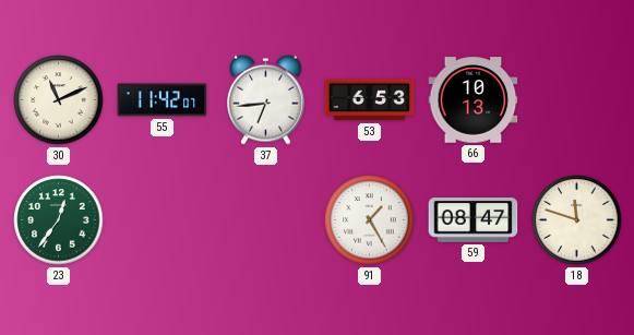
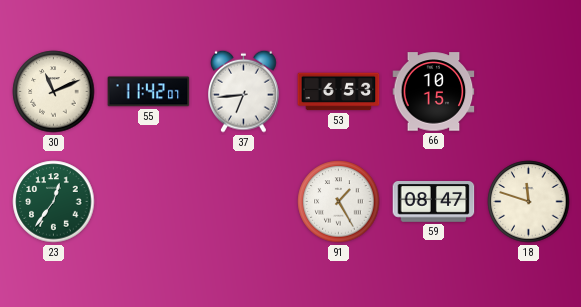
66: 10:13 -> 10:15
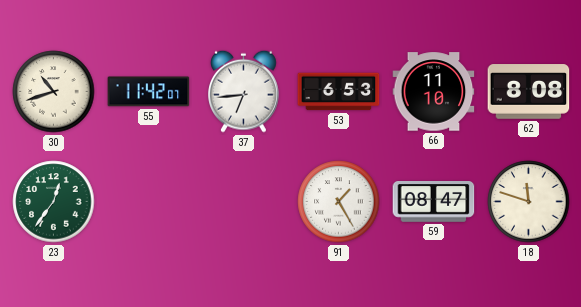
30: 11:11 -> 10:42
66: 10:15 -> 11:10
62: none -> 8:08
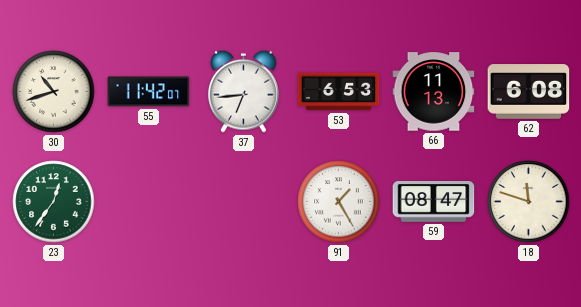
66: 11:10 -> 11:13
62: 8:08 -> 6:08
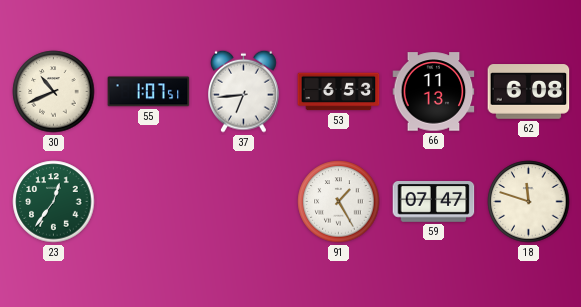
30: 10:42 -> 10:41
55: 11:42 -> 1:07
59: 08:47 -> 07:47
